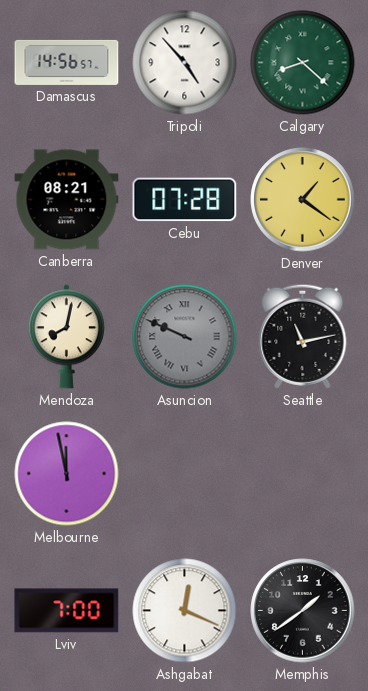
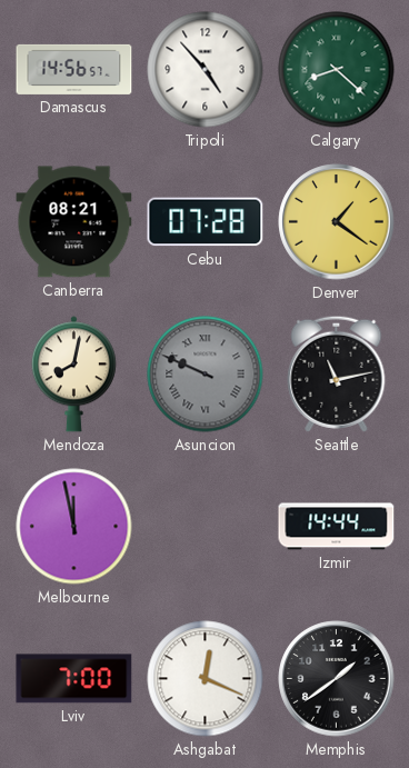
Izmir: none -> 14:44
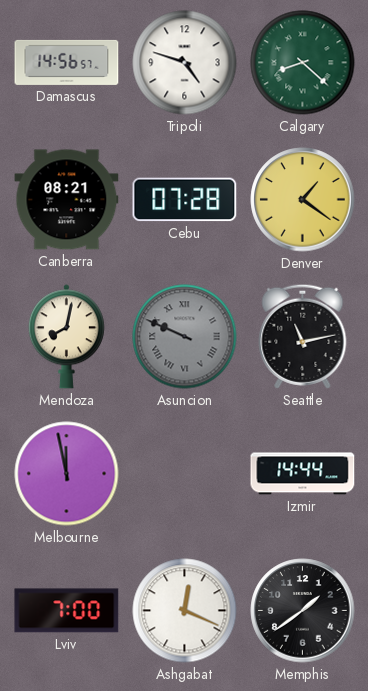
Tripoli: 4:53 -> 4:48
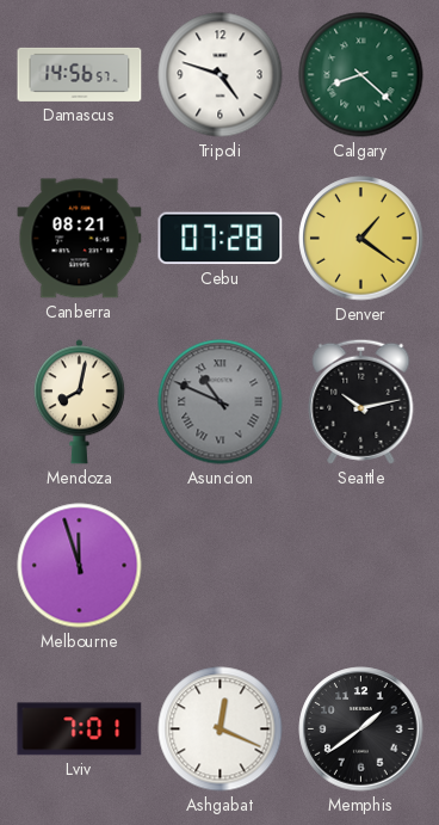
Asuncion: 9:49 -> 10:49
Seattle: 11:13 -> 10:13
Melbourne: 11:58 -> 11:57
Izmir: 14:44 -> none
Lviv: 7:00 -> 7:01
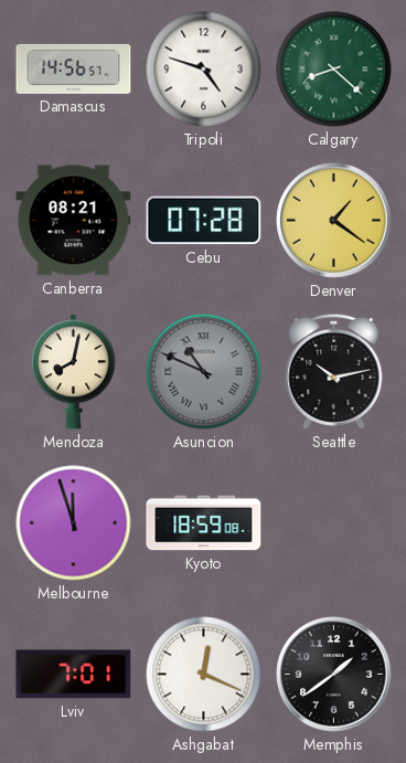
Kyoto: none -> 18:59
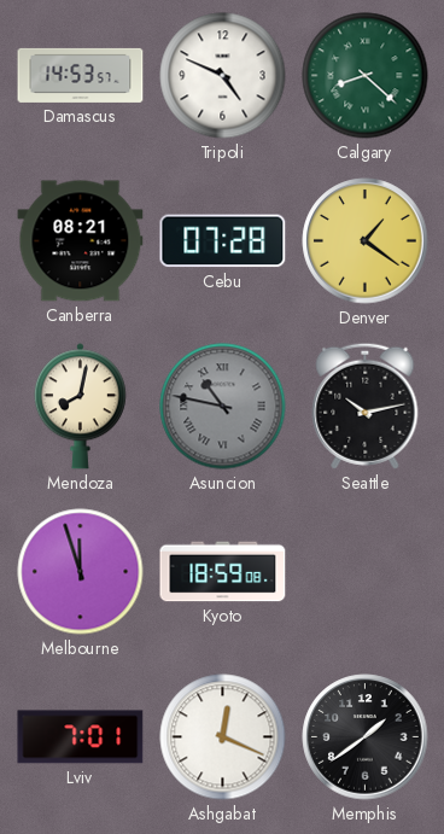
Damascus: 14:56 -> 14:53
Tripoli: 4:48 -> 4:49
Asuncion: 10:49 -> 10:47
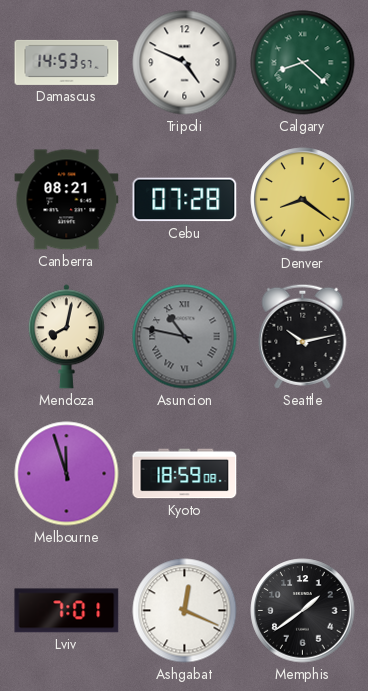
Denver: 1:21 -> 8:21
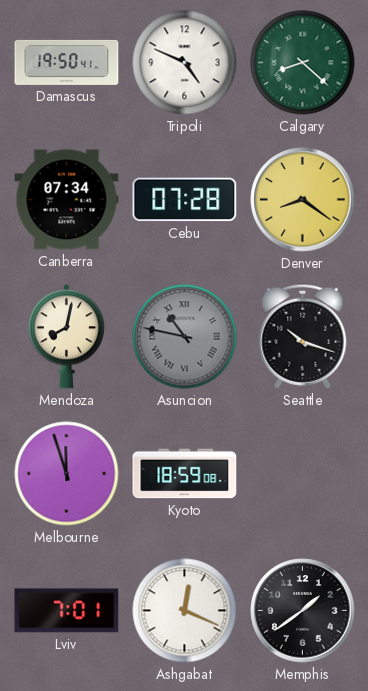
Damascus: 14:53 -> 19:50
Canberra: 08:21 -> 07:34
Seattle: 10:13 -> 10:18
